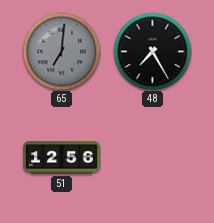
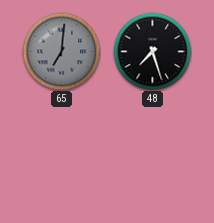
48: 7:25 -> 7:27
51: 12:56 -> none
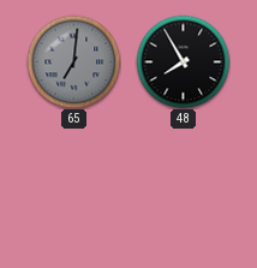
48: 7:27 -> 7:55
